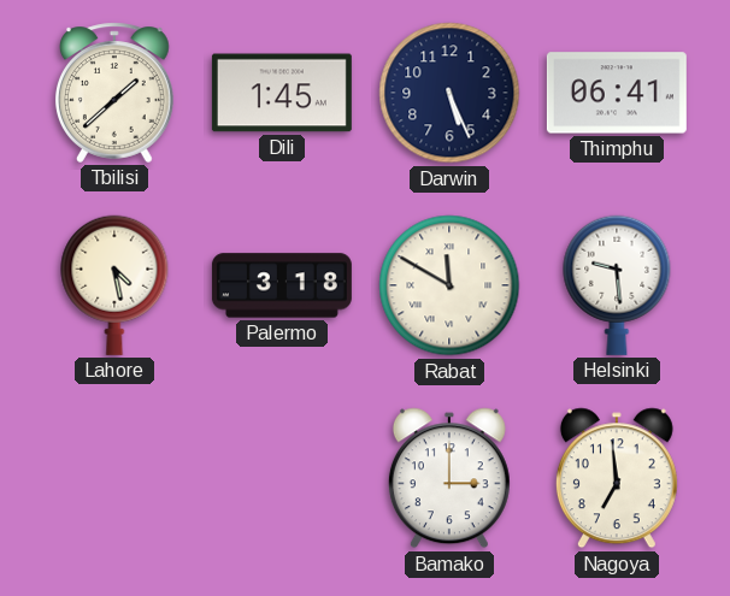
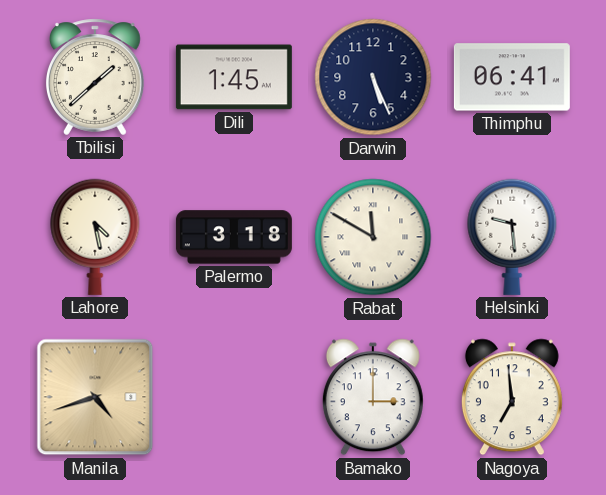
Manila: none -> 4:42
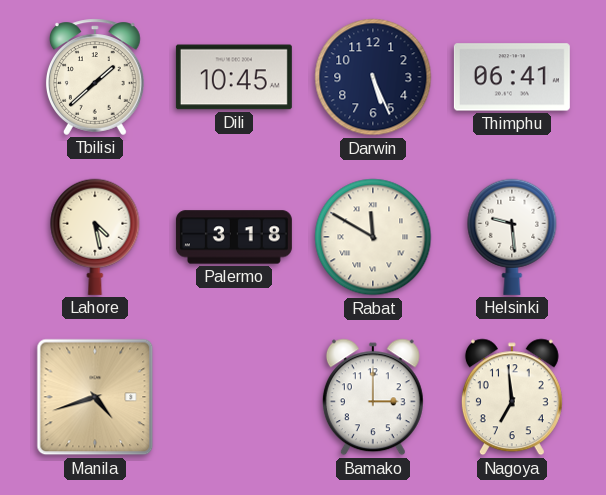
Dili: 1:45 -> 10:45
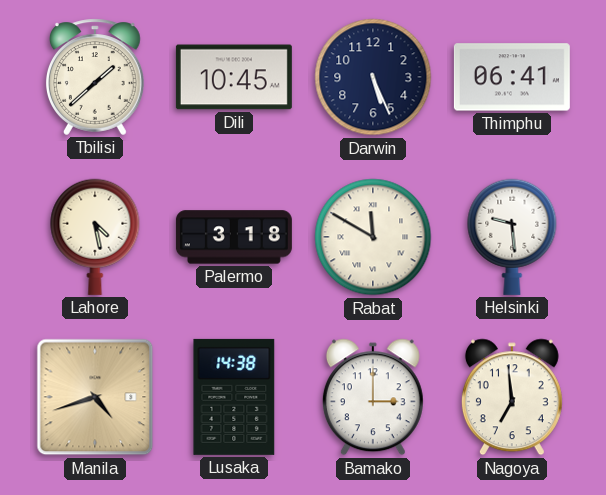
Lusaka: none -> 14:38
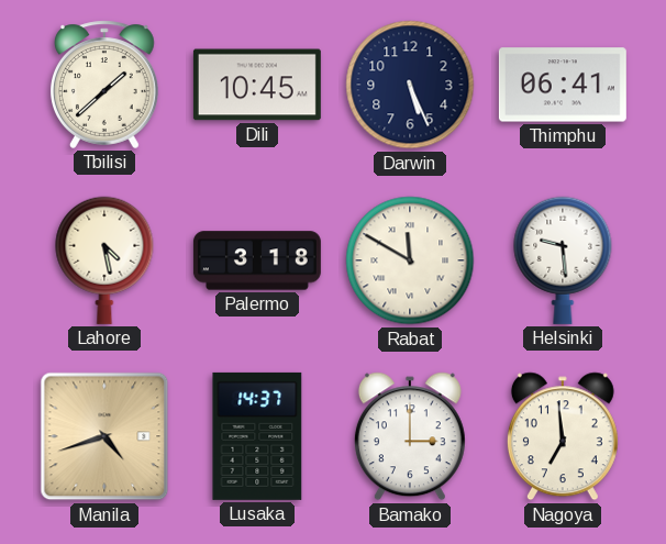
Lusaka: 14:38 -> 14:37
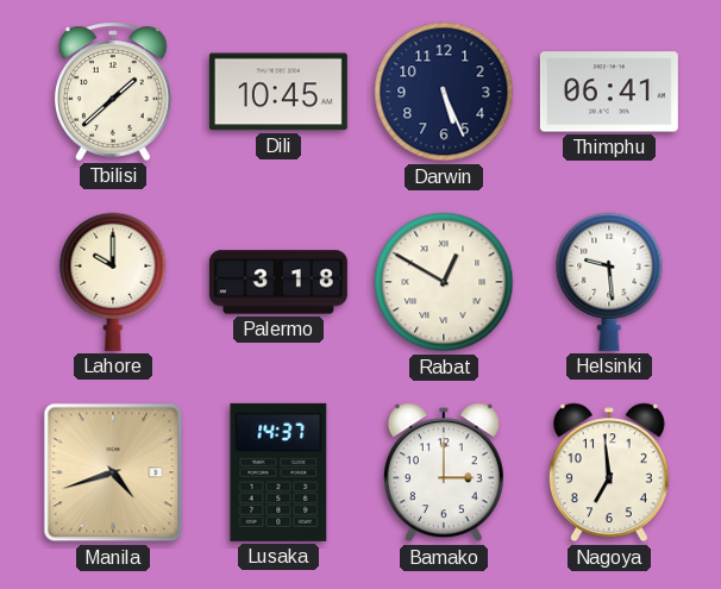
Lahore: 4:28 -> 10:00
Rabat: 11:50 -> 12:50
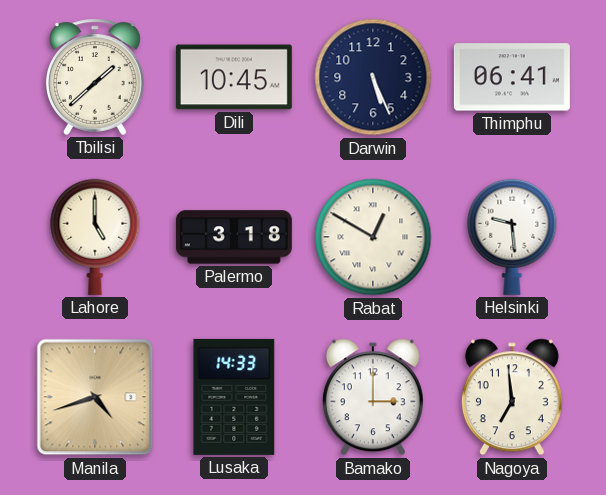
Lahore: 10:00 -> 5:00
Lusaka: 14:37 -> 14:33
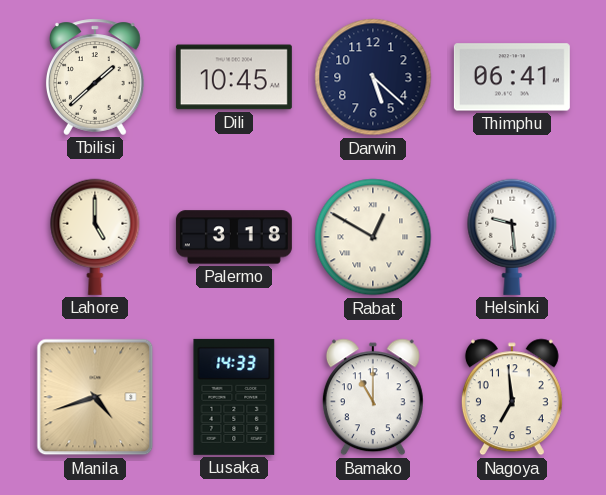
Darwin: 5:26 -> 5:22
Bamako: 3:00 -> 11:00
